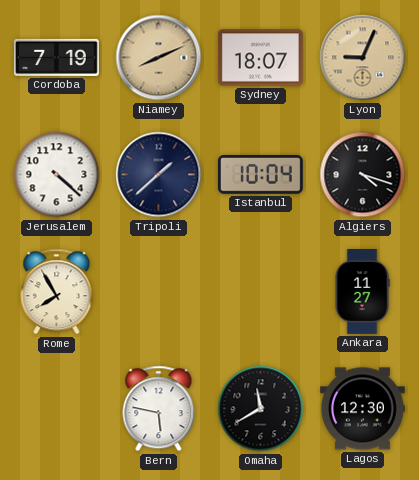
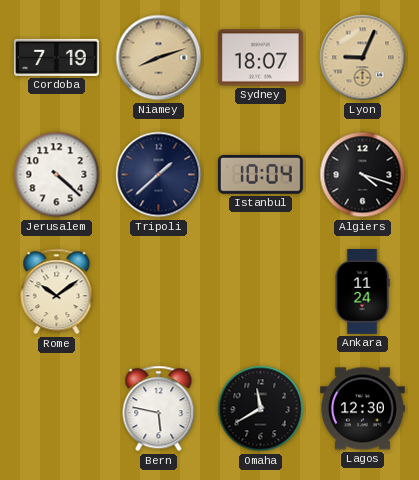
Niamey: 8:11 -> 8:12
Rome: 7:55 -> 10:09
Ankara: 11:27 -> 11:24
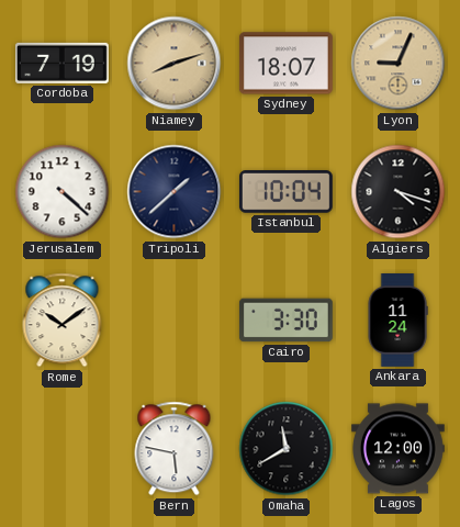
Cairo: none -> 3:30
Lagos: 12:30 -> 12:00
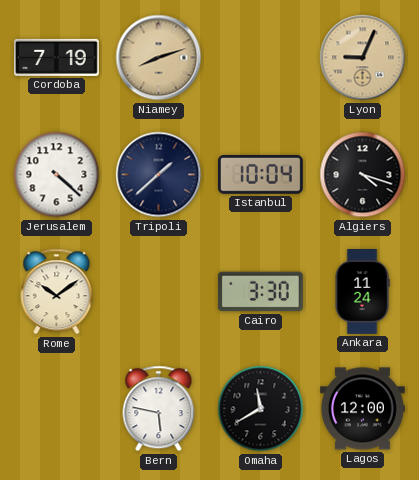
Sydney: 18:07 -> none
